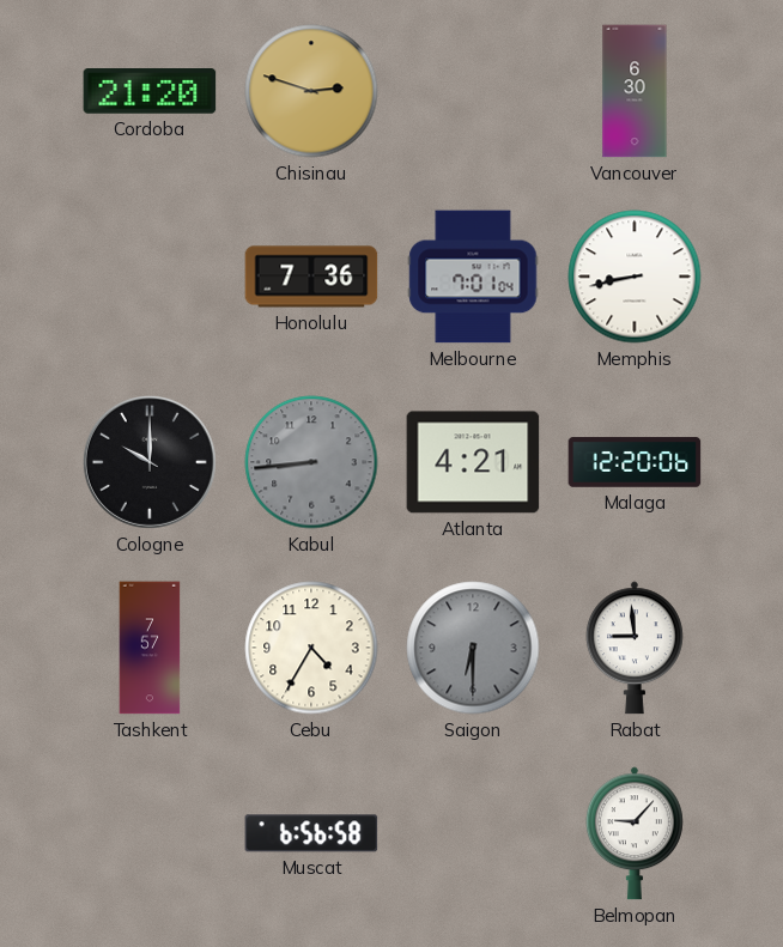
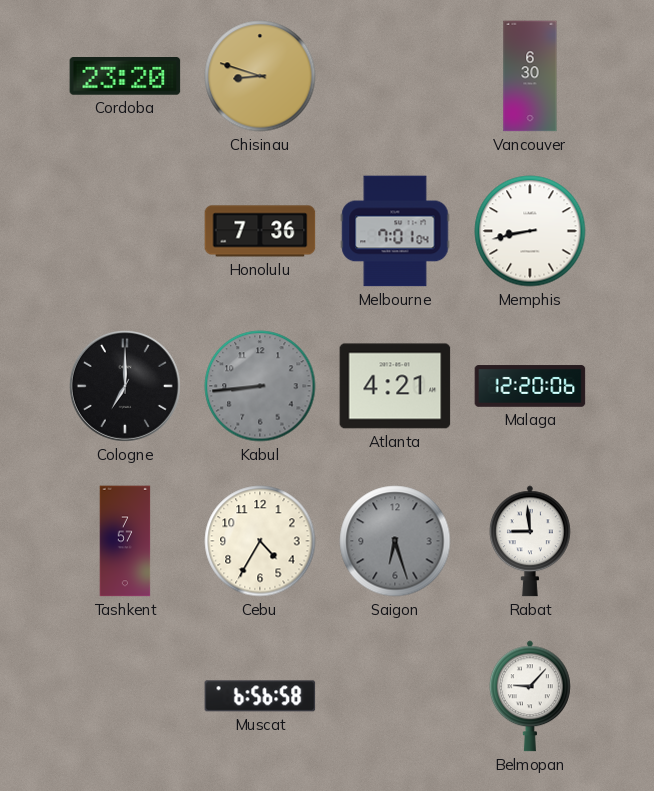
Cordoba: 21:20 -> 23:20
Chisinau: 2:48 -> 8:48
Cologne: 10:00 -> 7:00
Saigon: 6:30 -> 6:27
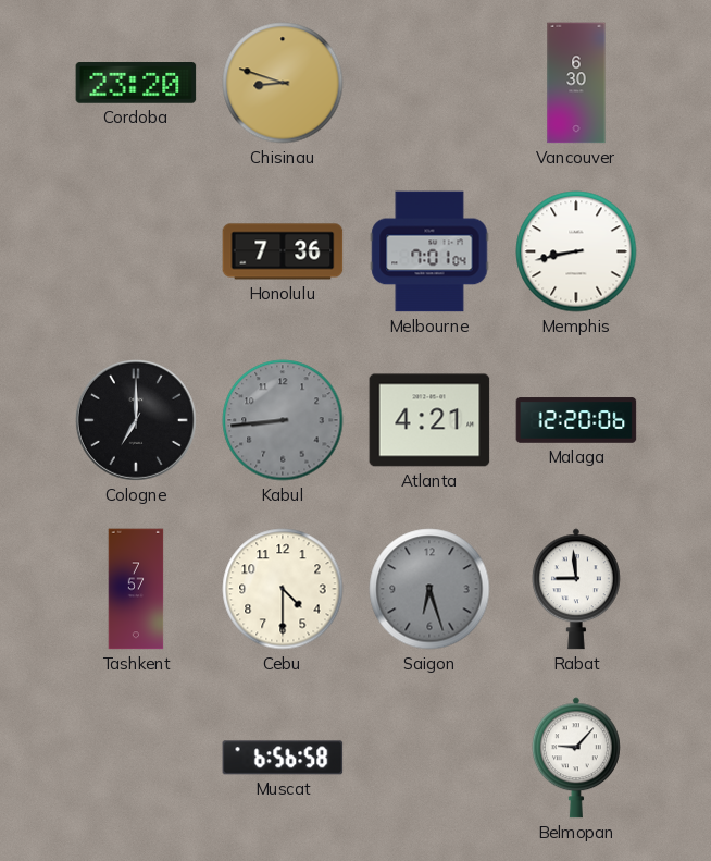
Cebu: 4:35 -> 4:30
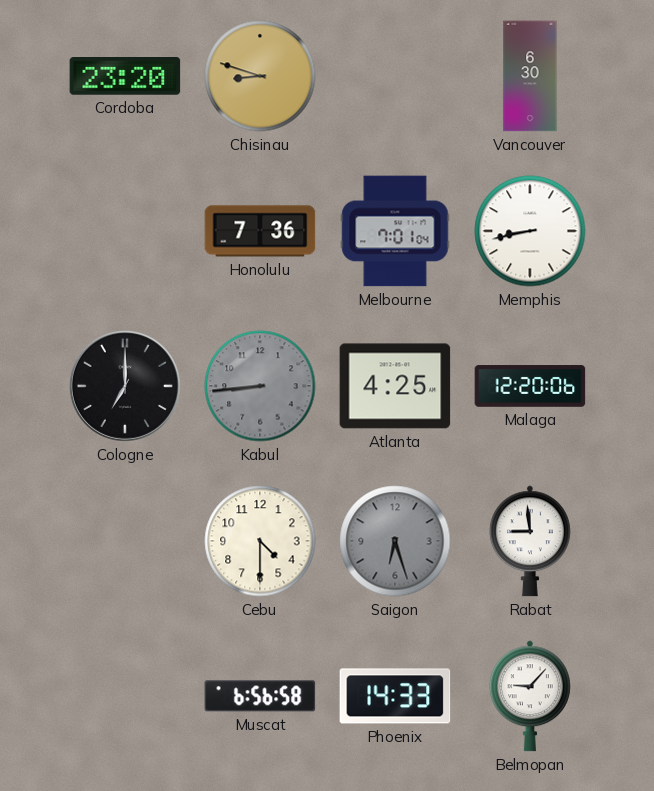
Atlanta: 4:21 -> 4:25
Tashkent: 7:57 -> none
Phoenix: none -> 14:33
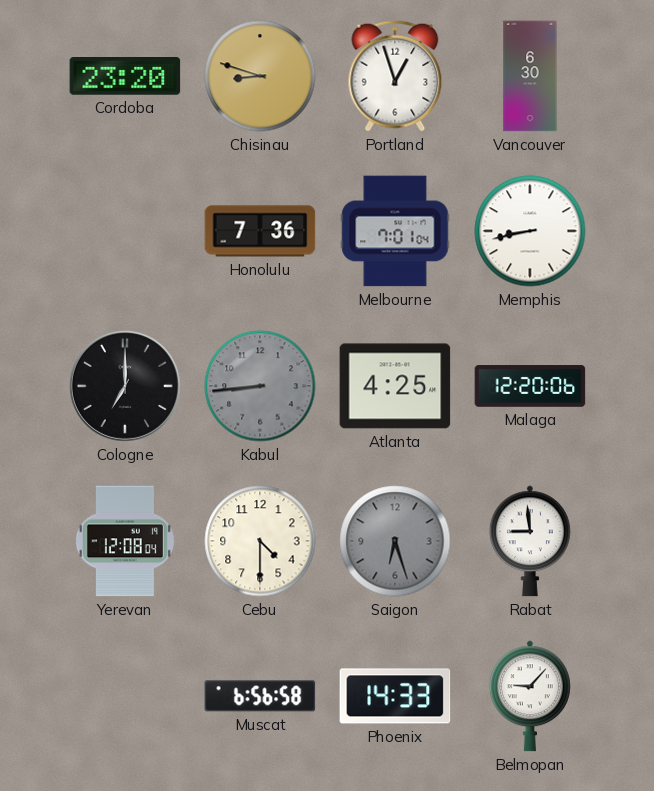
Portland: none -> 12:57
Yerevan: none -> 12:08
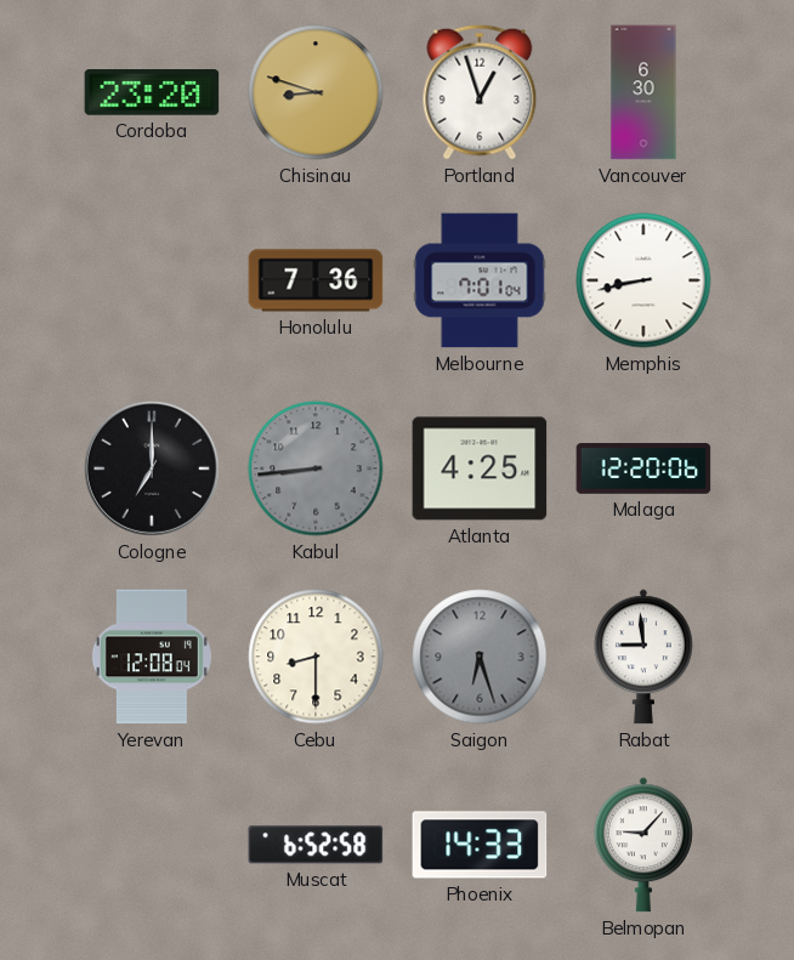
Cebu: 4:30 -> 8:30
Muscat: 6:56 -> 6:52
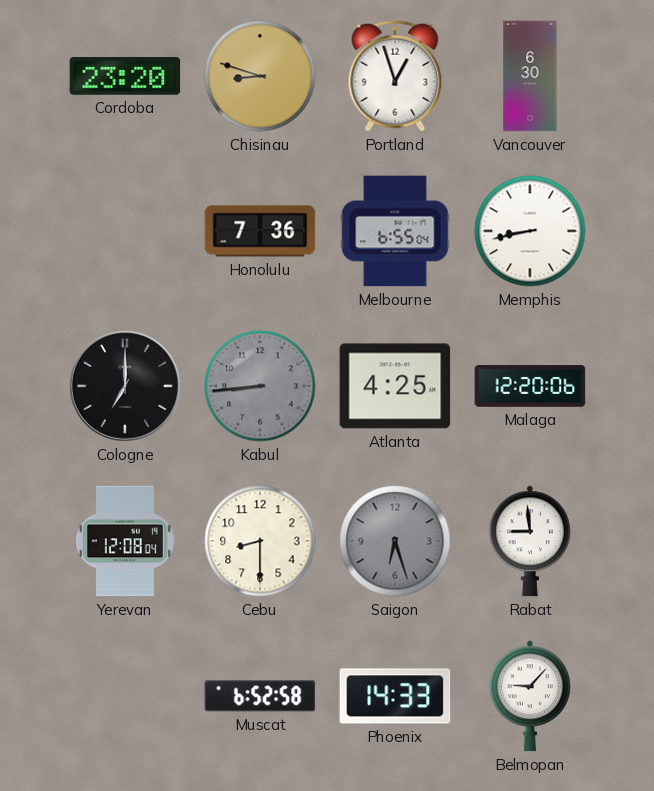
Melbourne: 7:01 -> 6:55
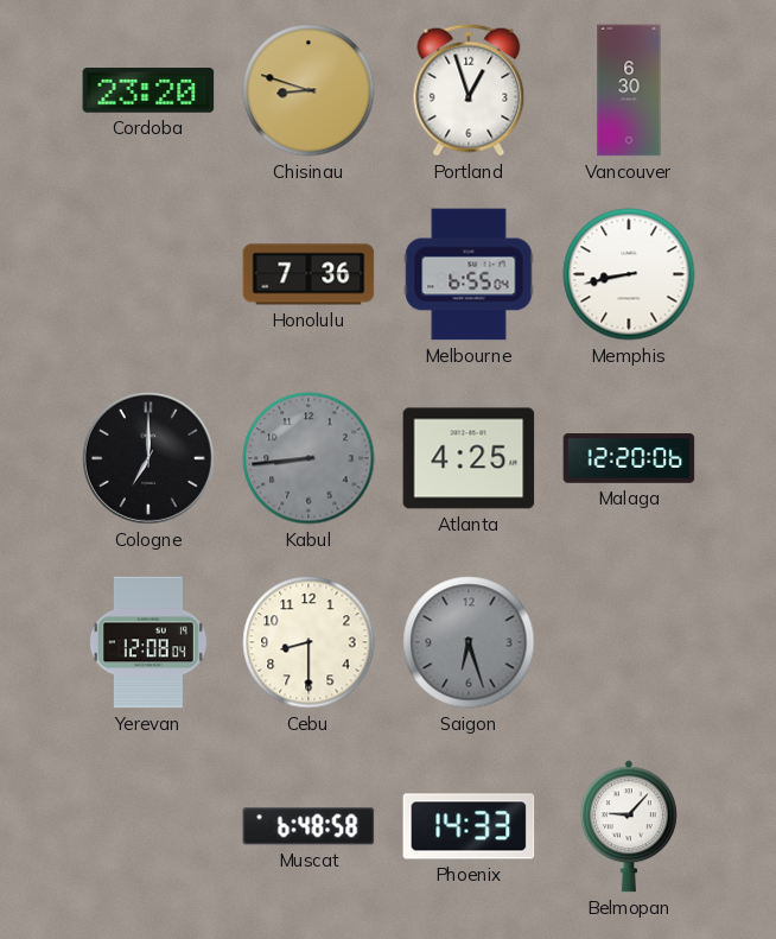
Rabat: 8:59 -> none
Muscat: 6:52 -> 6:48
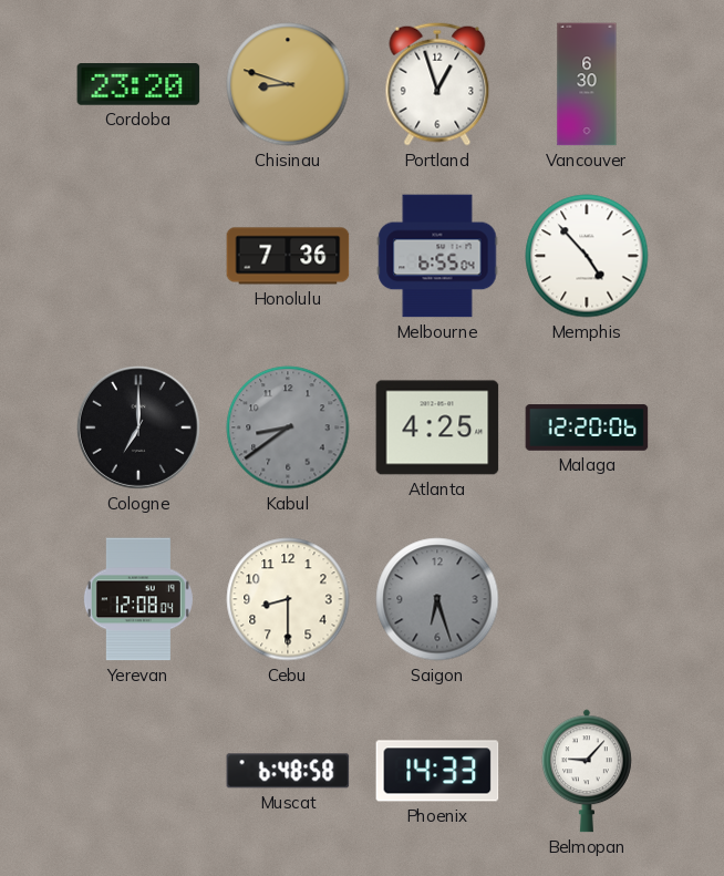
Memphis: 8:43 -> 4:53
Kabul: 8:44 -> 8:39
